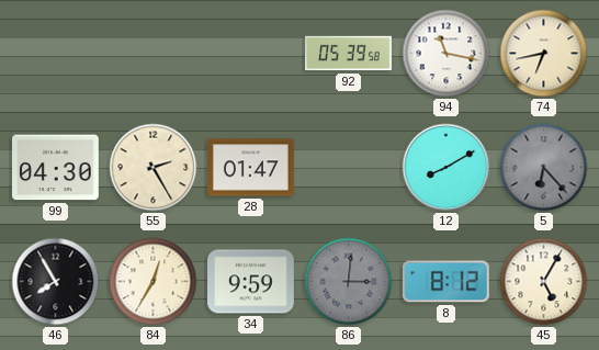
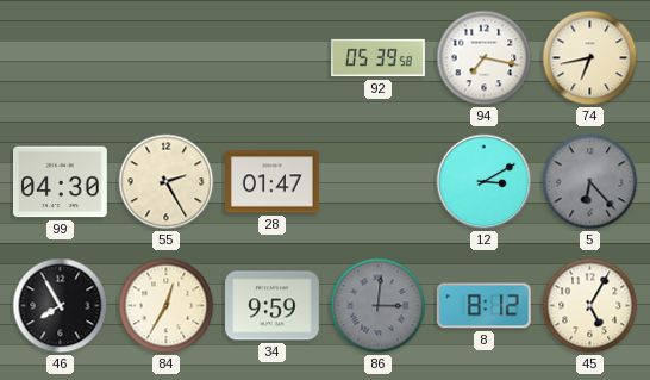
94: 11:17 -> 7:17
12: 8:10 -> 3:10
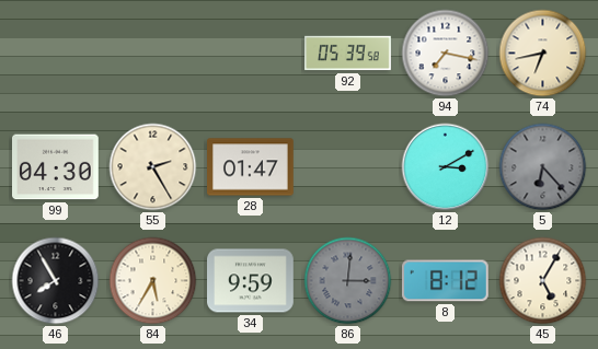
84: 12:35 -> 5:35
